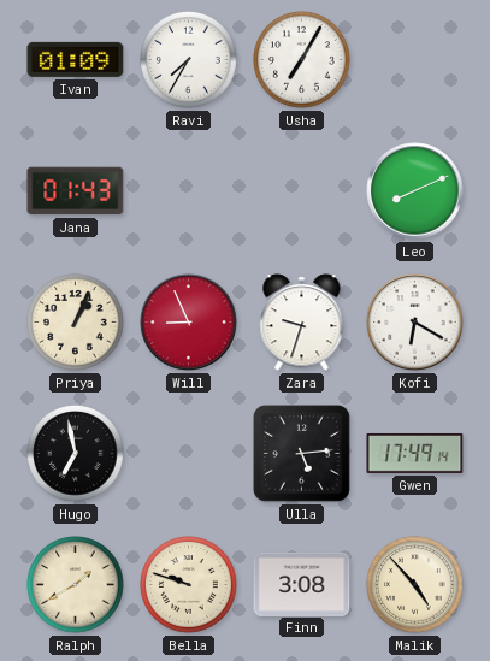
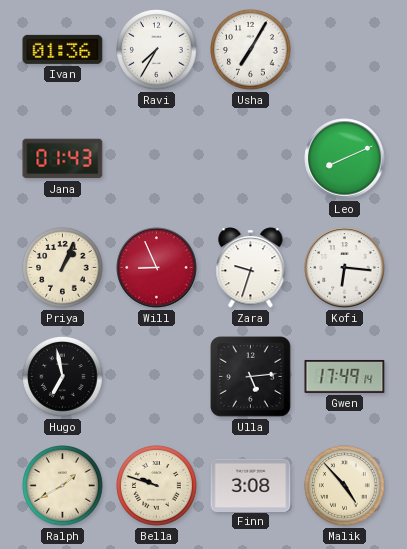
Ivan: 01:09 -> 01:36
Kofi: 6:20 -> 6:16
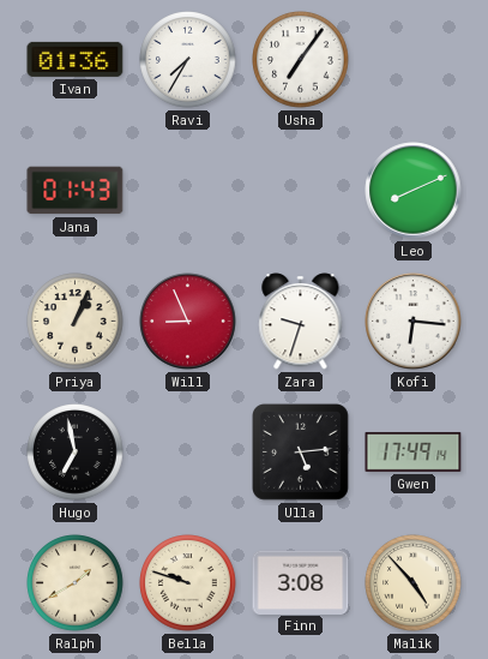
Usha: 7:05 -> 7:06
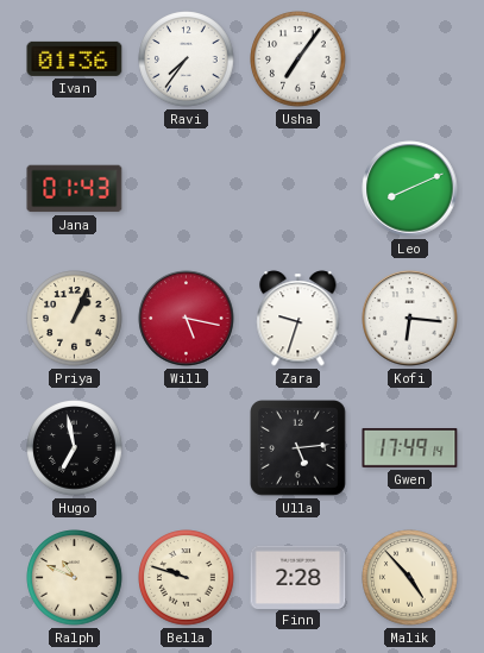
Ravi: 7:35 -> 7:36
Will: 8:56 -> 5:17
Ralph: 1:40 -> 10:49
Finn: 3:08 -> 2:28
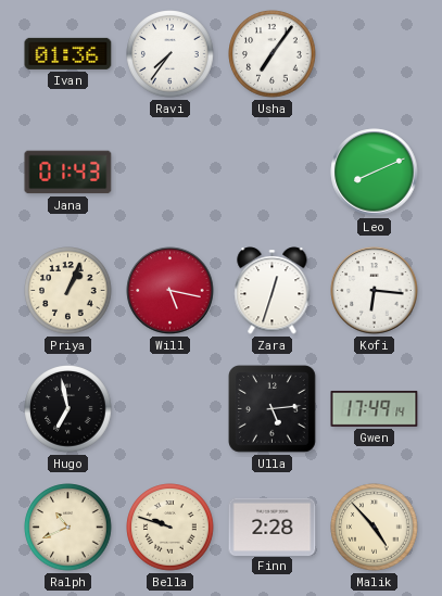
Zara: 9:33 -> 12:33
Ralph: 10:49 -> 10:41
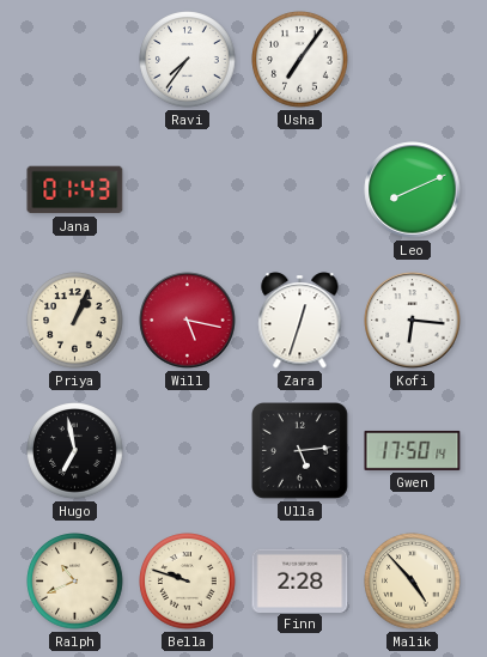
Ivan: 01:36 -> none
Gwen: 17:49 -> 17:50
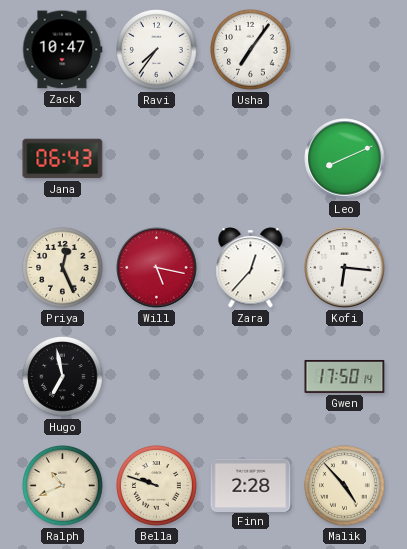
Zack: none -> 10:47
Jana: 01:43 -> 06:43
Priya: 1:04 -> 12:26
Zara: 12:33 -> 12:37
Ulla: 5:14 -> none
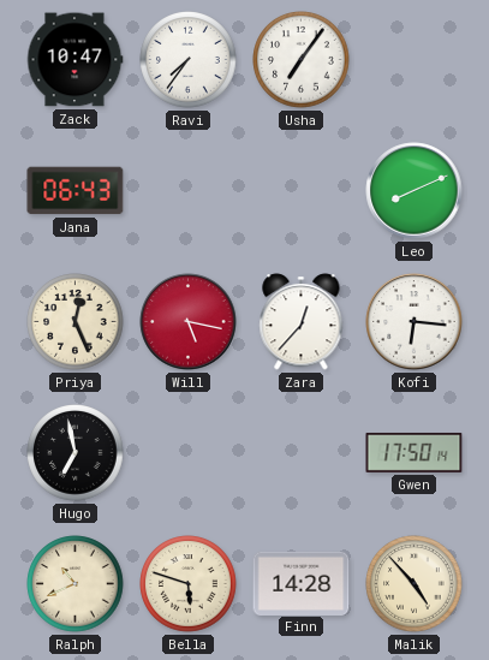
Bella: 9:48 -> 5:48
Finn: 2:28 -> 14:28
